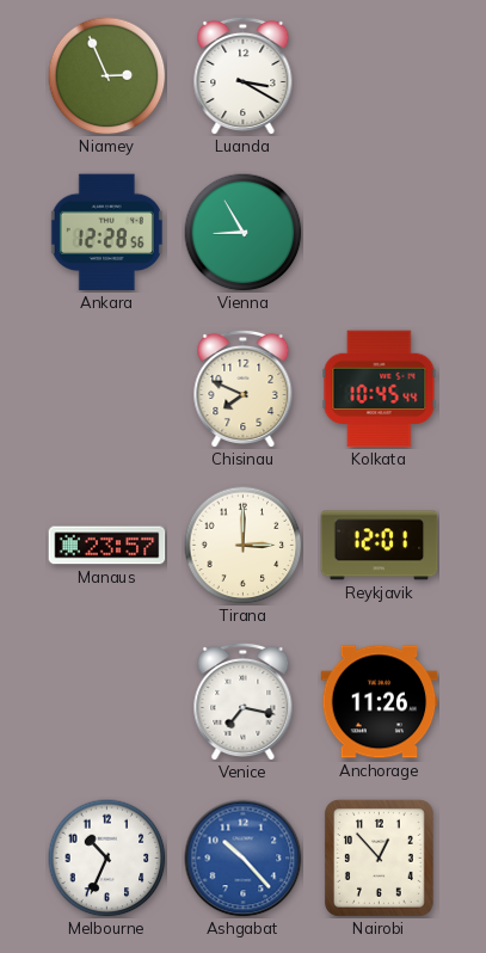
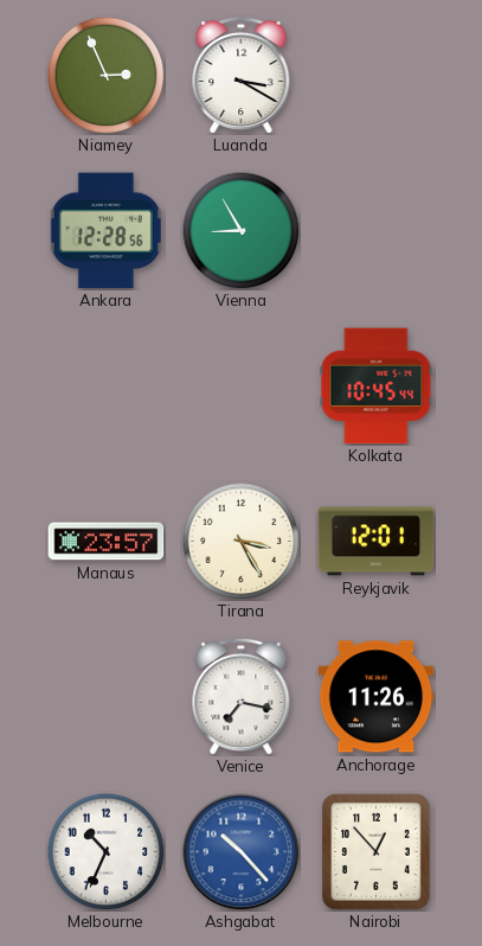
Chisinau: 7:49 -> none
Tirana: 3:00 -> 3:25
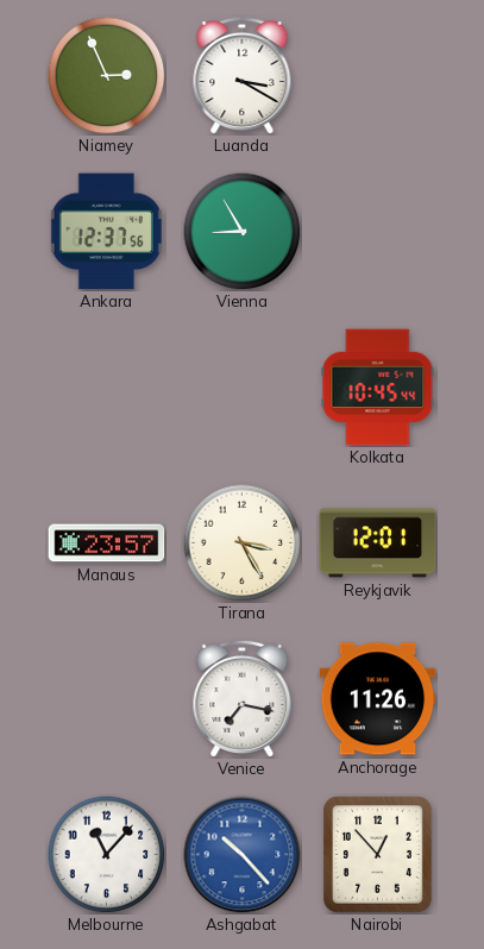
Ankara: 12:28 -> 12:37
Melbourne: 10:34 -> 11:07
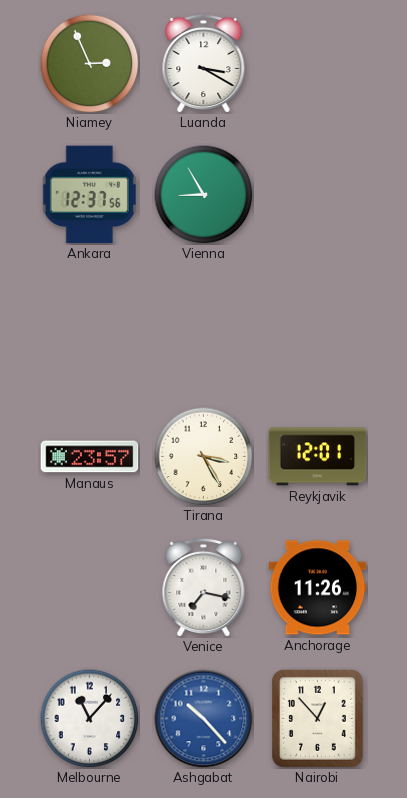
Kolkata: 10:45 -> none
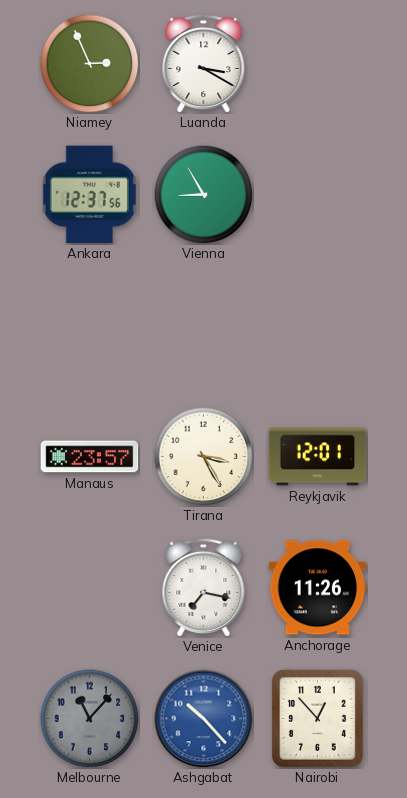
Melbourne dial: white -> grey
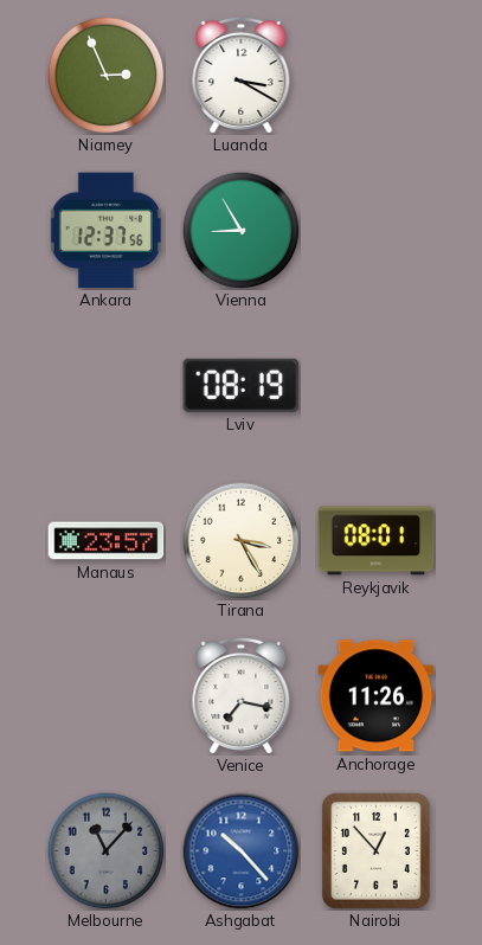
Lviv: none -> 08:19
Reykjavik: 12:01 -> 08:01
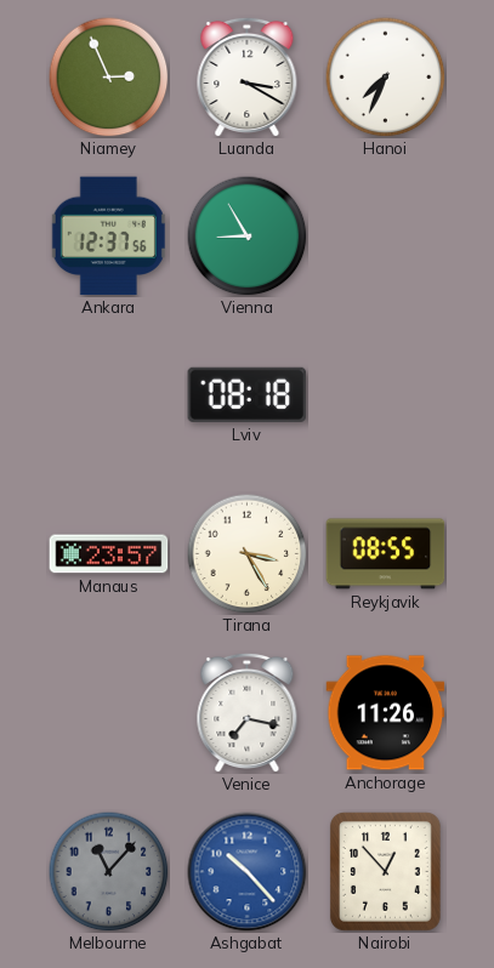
Hanoi: none -> 7:34
Lviv: 08:19 -> 08:18
Reykjavik: 08:01 -> 08:55
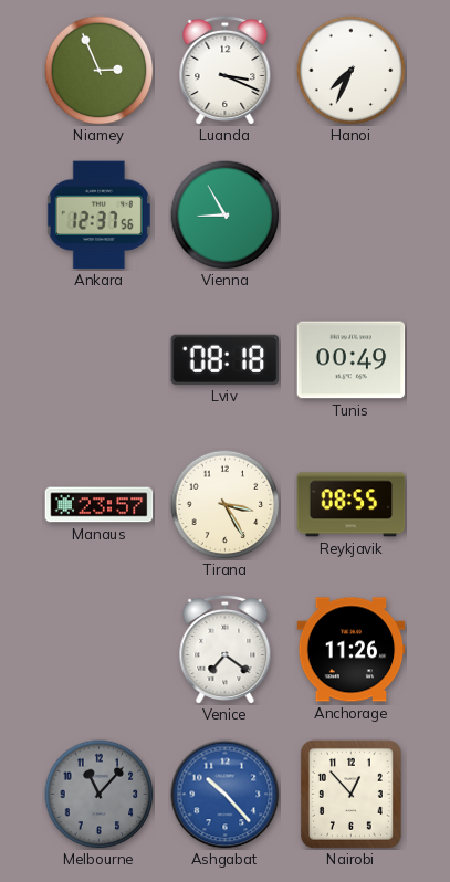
Luanda: 3:20 -> 3:19
Tunis: none -> 00:49
Venice: 7:17 -> 7:21
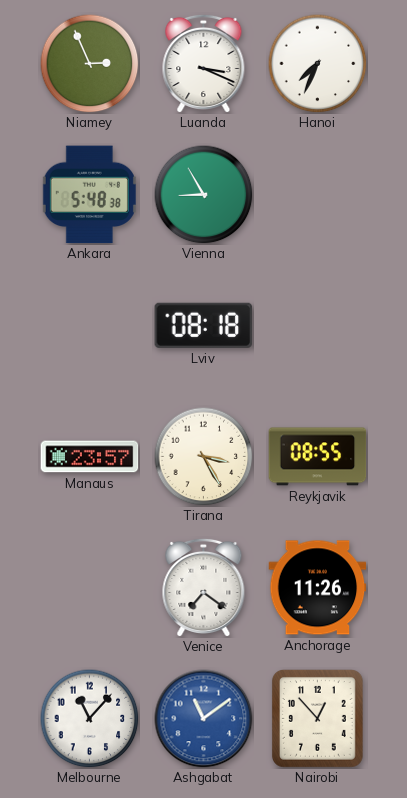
Ankara: 12:37 -> 5:48
Tunis: 00:49 -> none
Melbourne dial: grey -> white
Ashgabat: 10:23 -> 11:09
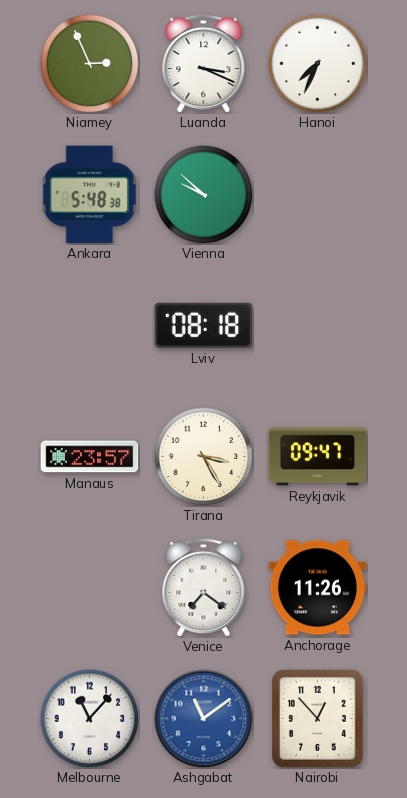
Vienna: 8:55 -> 9:52
Reykjavik: 08:55 -> 09:47
